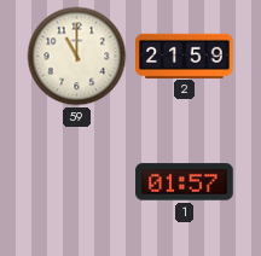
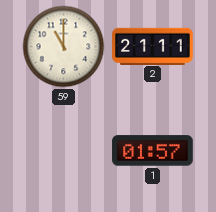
2: 21:59 -> 21:11
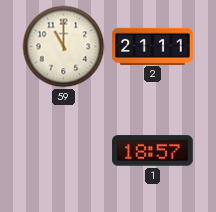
1: 01:57 -> 18:57
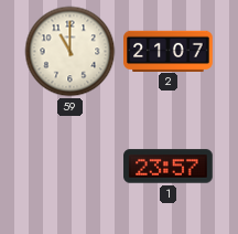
2: 21:11 -> 21:07
1: 18:57 -> 23:57
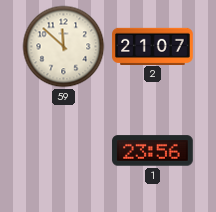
59: 11:00 -> 11:52
1: 23:57 -> 23:56
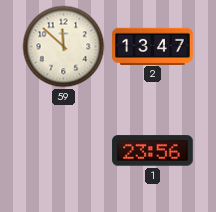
2: 21:07 -> 13:47
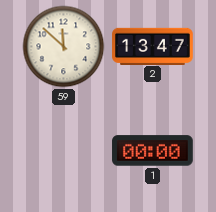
1: 23:56 -> 00:00
